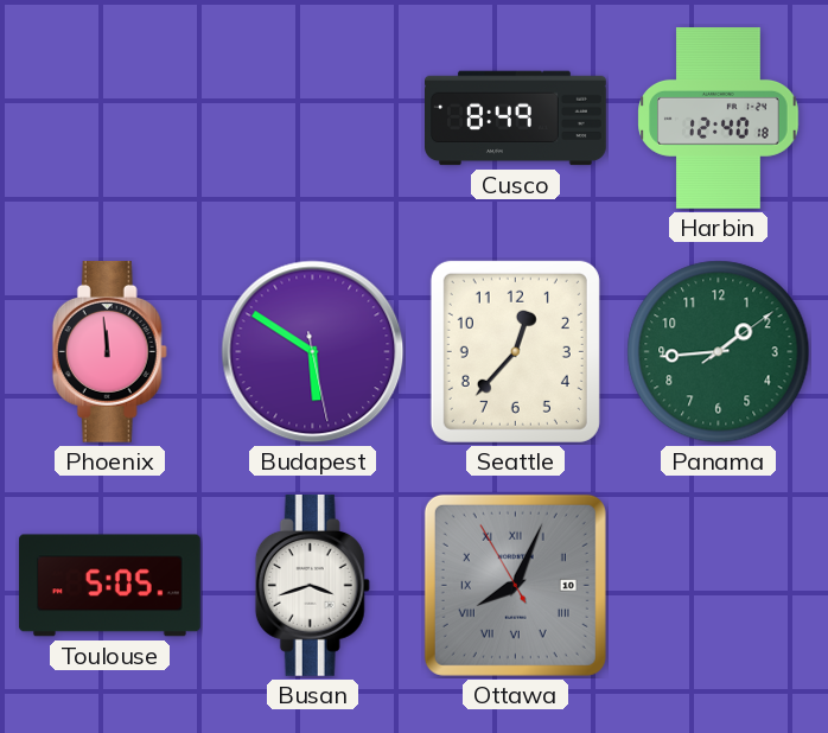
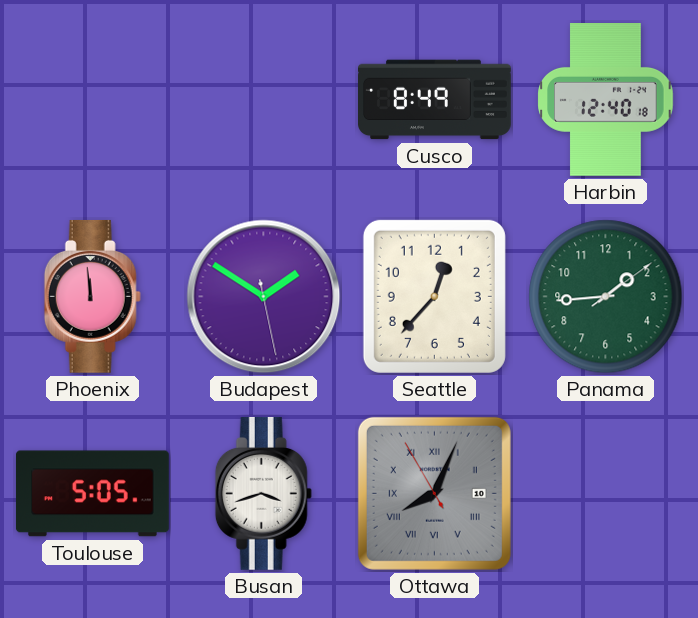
Budapest: 5:50 -> 1:50
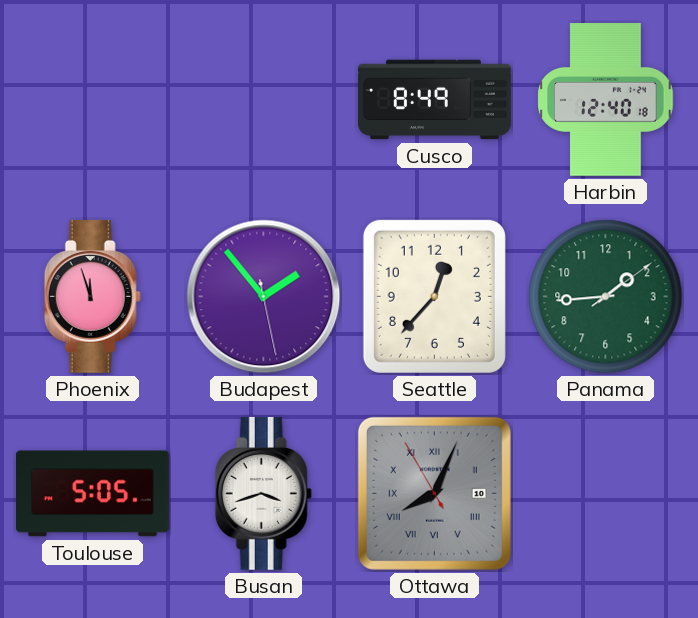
Phoenix: 11:59 -> 11:57
Budapest: 1:50 -> 1:53
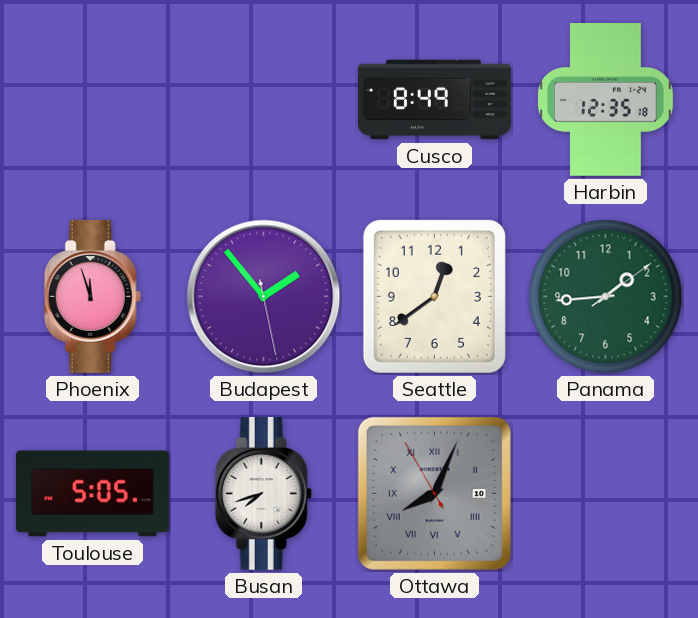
Harbin: 12:40 -> 12:35
Seattle: 12:37 -> 12:39
Busan: 3:42 -> 7:42
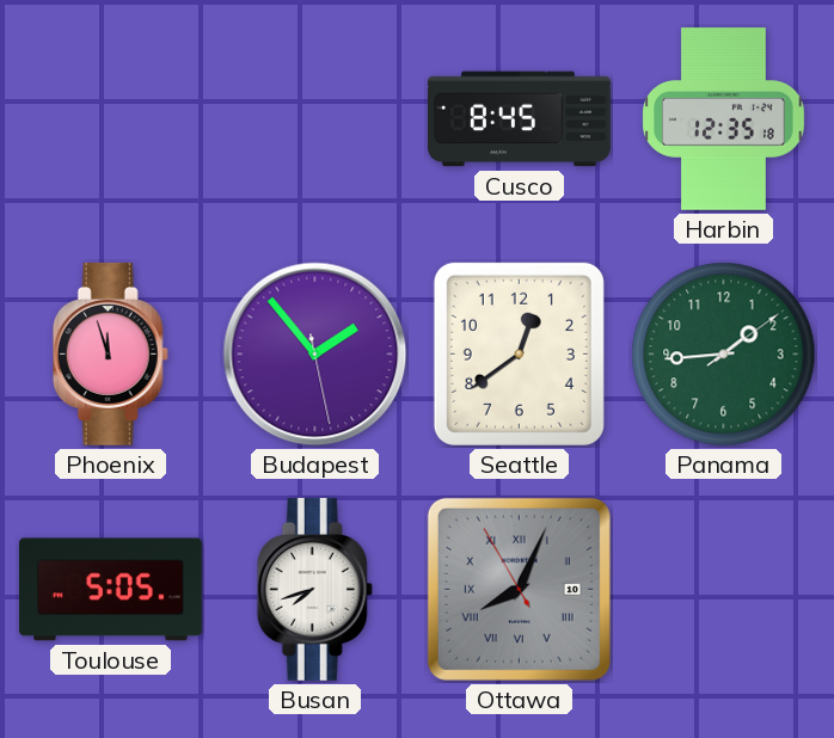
Cusco: 8:49 -> 8:45
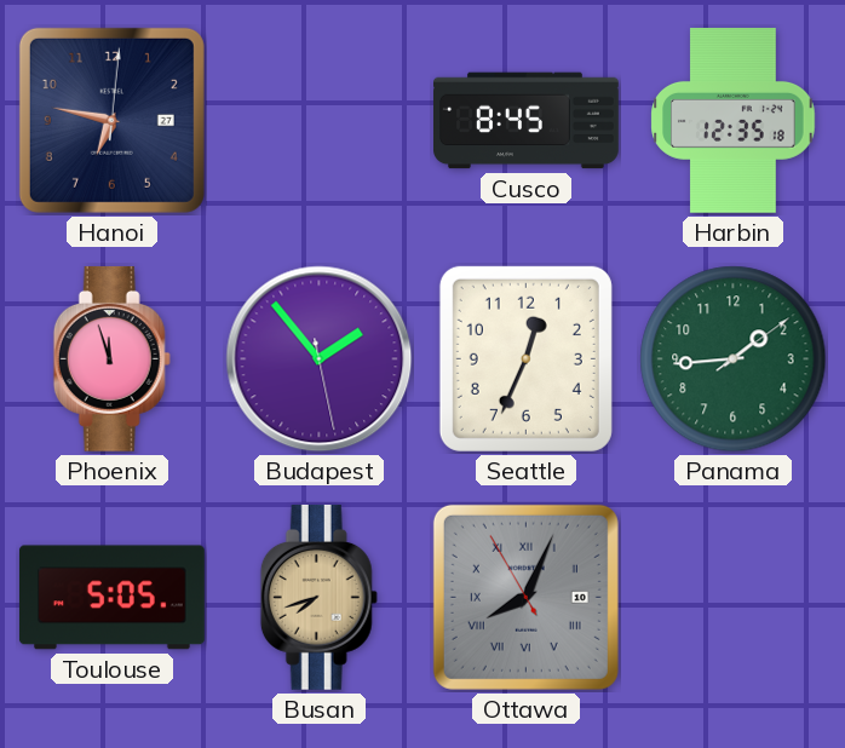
Hanoi: none -> 6:47
Seattle: 12:39 -> 12:34
Busan dial: white -> champagne
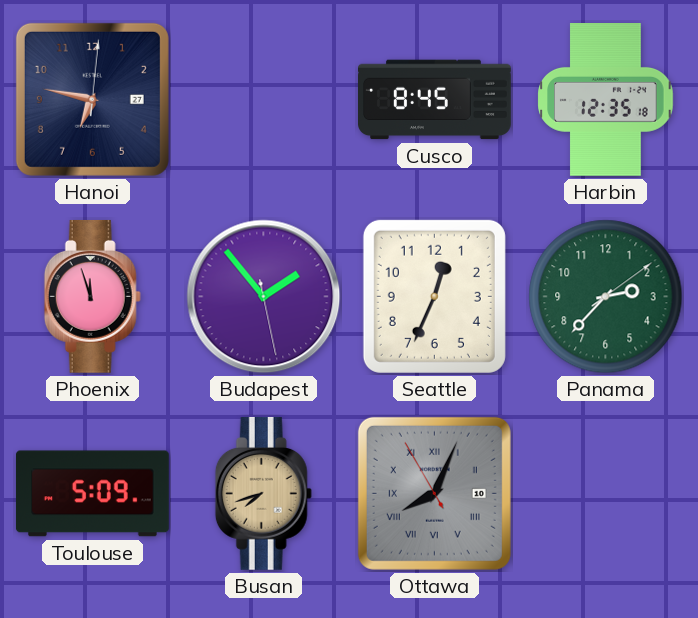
Panama: 1:44 -> 2:37
Toulouse: 5:05 -> 5:09
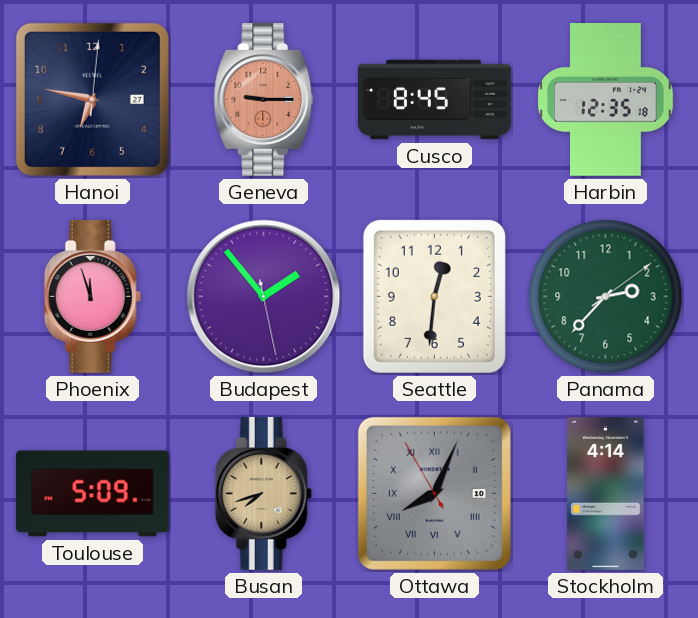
Geneva: none -> 9:15
Seattle: 12:34 -> 12:31
Stockholm: none -> 4:14
